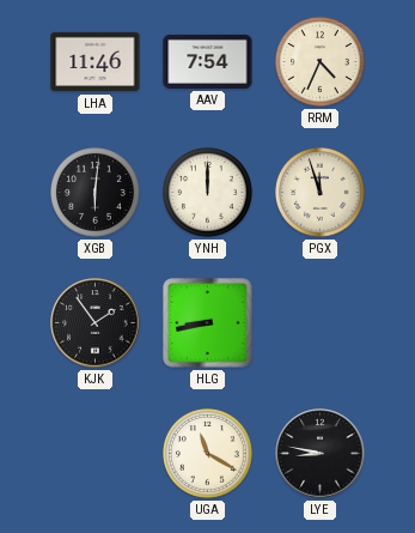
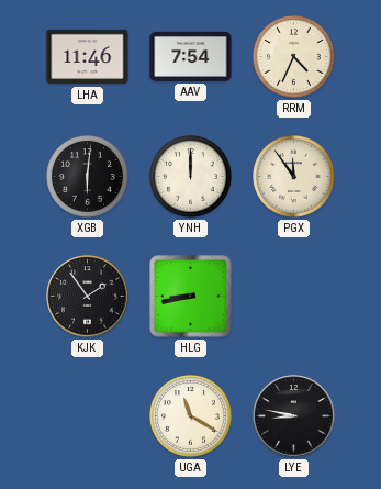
PGX: 11:57 -> 11:54
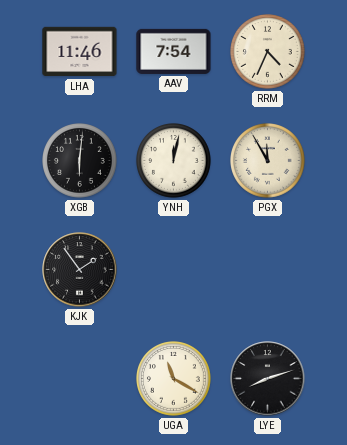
YNH: 12:00 -> 12:02
PGX: 11:54 -> 11:55
HLG: 8:43 -> none
LYE: 8:47 -> 8:12
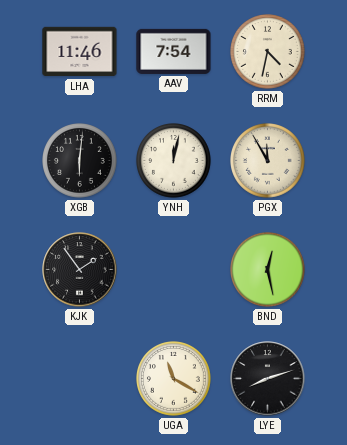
RRM: 4:34 -> 4:32
BND: none -> 12:28
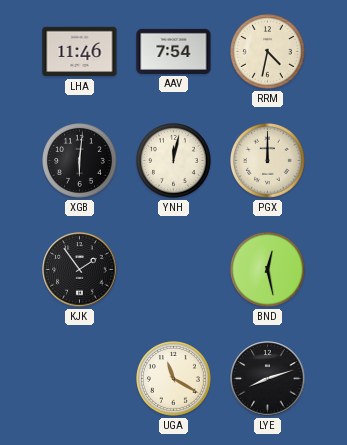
PGX: 11:55 -> 12:00
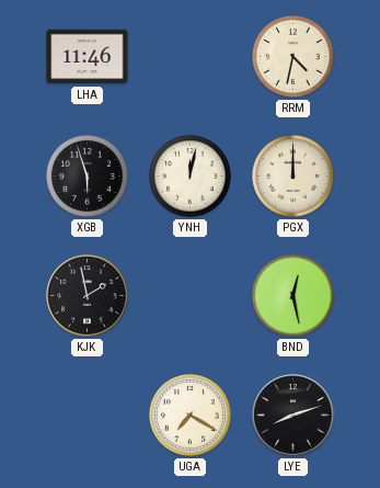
AAV: 7:54 -> none
XGB: 6:01 -> 5:57
KJK: 1:54 -> 1:58
UGA: 11:20 -> 7:20
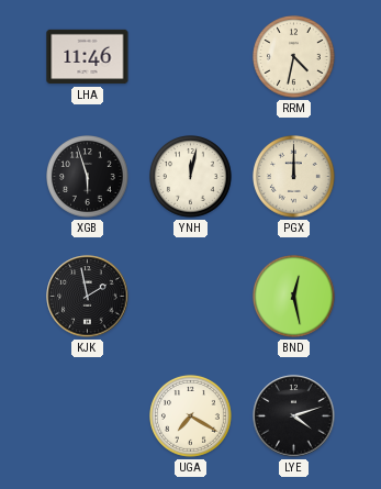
LYE: 8:12 -> 4:12
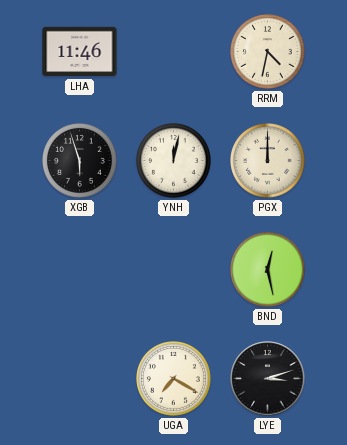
KJK: 1:58 -> none
LYE: 4:12 -> 3:12
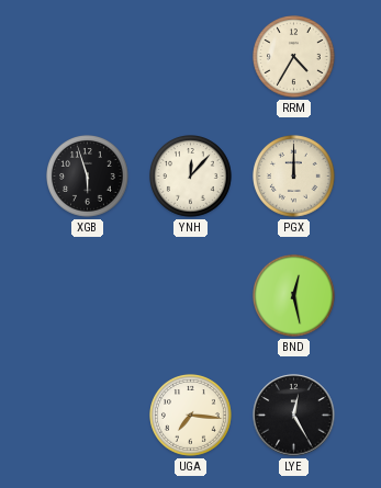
LHA: 11:46 -> none
RRM: 4:32 -> 4:35
YNH: 12:02 -> 12:07
UGA: 7:20 -> 7:16
LYE: 3:12 -> 12:25
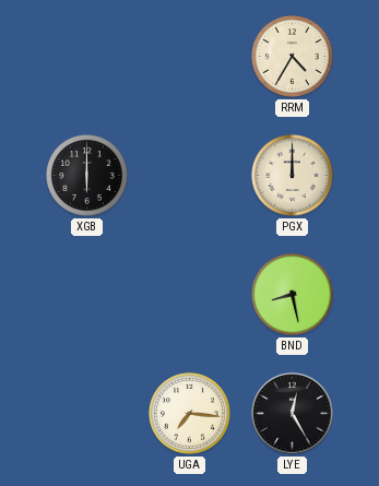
XGB: 5:57 -> 6:00
YNH: 12:07 -> none
BND: 12:28 -> 8:28
